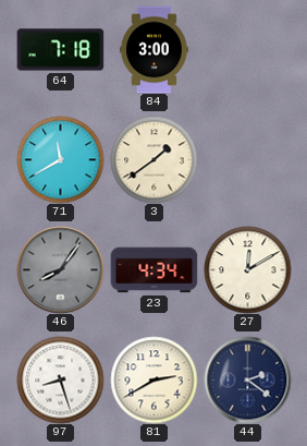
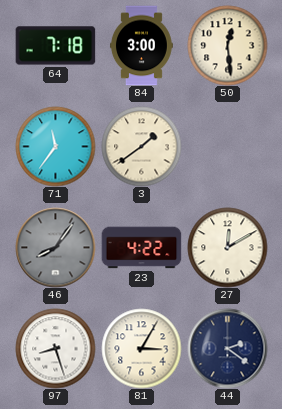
50: none -> 12:29
71: 11:40 -> 11:36
23: 4:34 -> 4:22
81: 2:40 -> 3:05
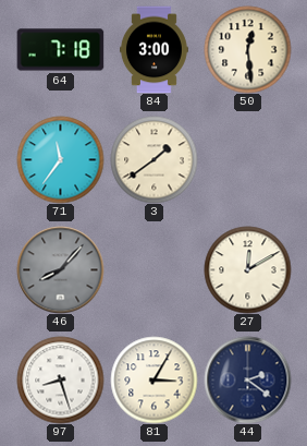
46: 8:06 -> 8:07
23: 4:22 -> none
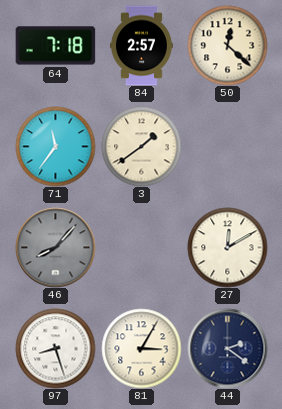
84: 3:00 -> 2:57
50: 12:29 -> 12:22
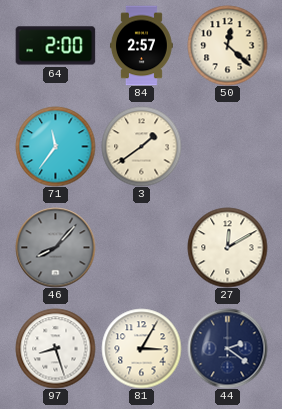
64: 7:18 -> 2:00
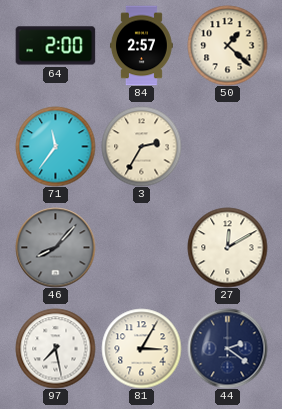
50: 12:22 -> 1:22
3: 1:39 -> 2:35
97: 8:27 -> 7:28
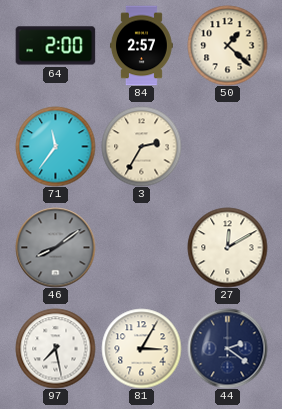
46: 8:07 -> 8:09
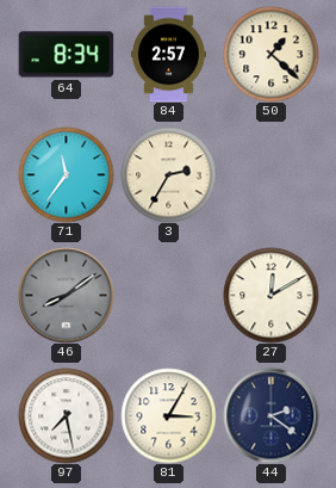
64: 2:00 -> 8:34
